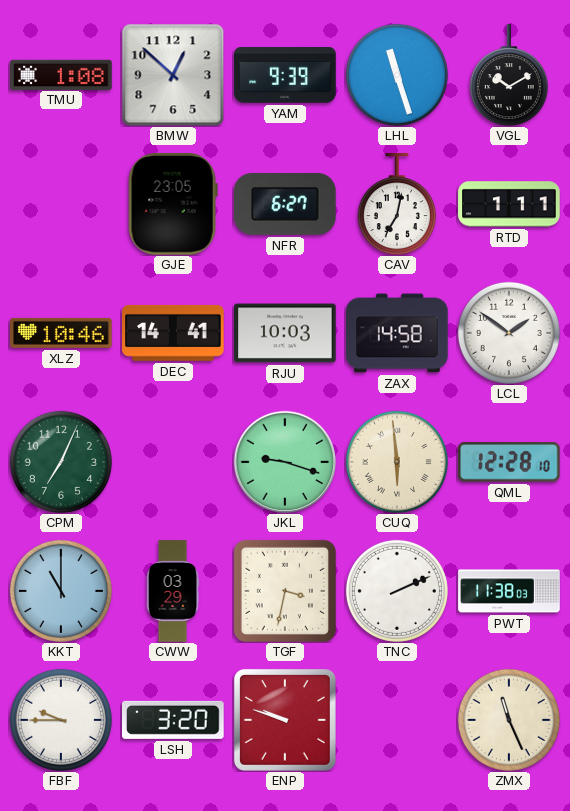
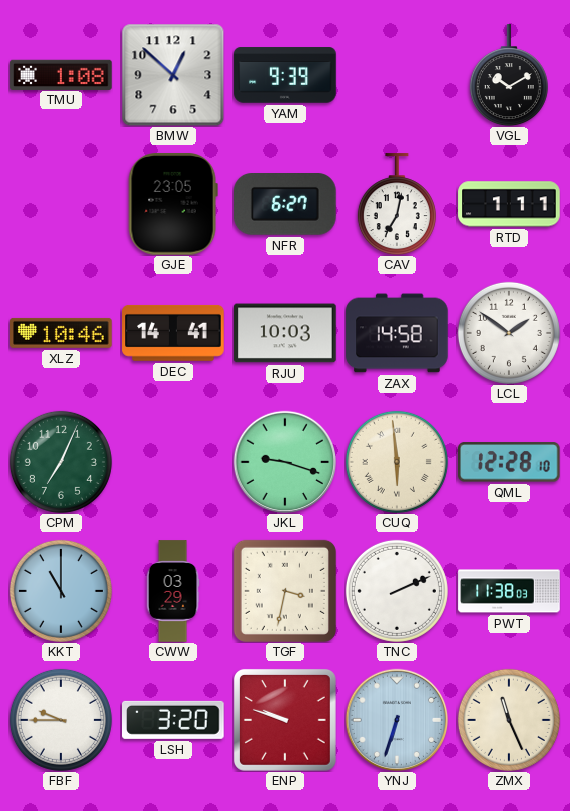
LHL: 11:27 -> none
YNJ: none -> 6:33
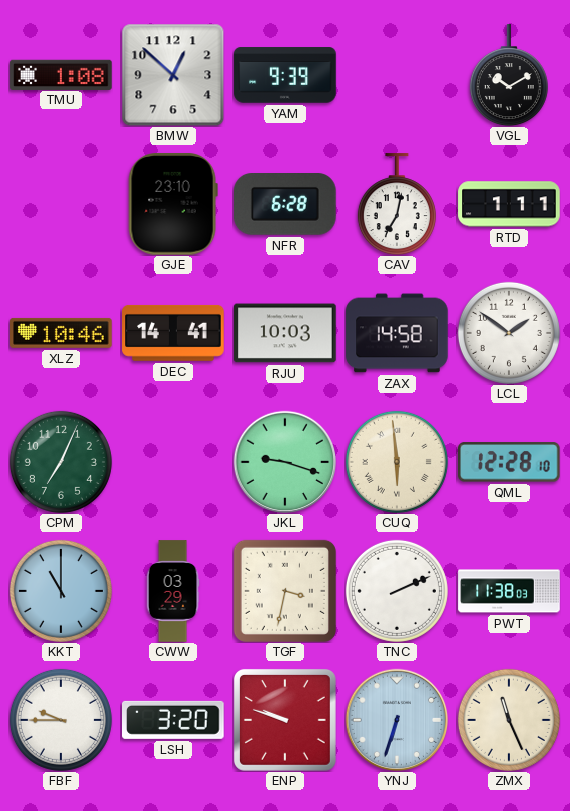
GJE: 23:05 -> 23:10
NFR: 6:27 -> 6:28
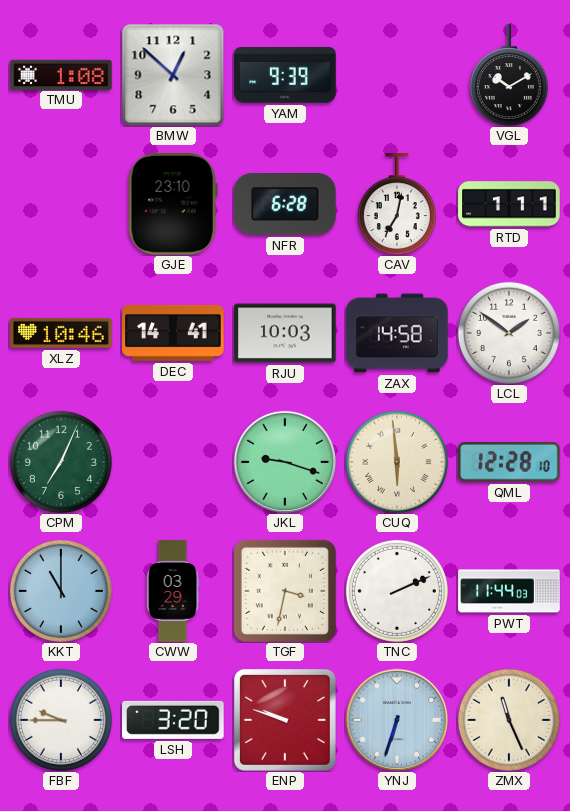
PWT: 11:38 -> 11:44
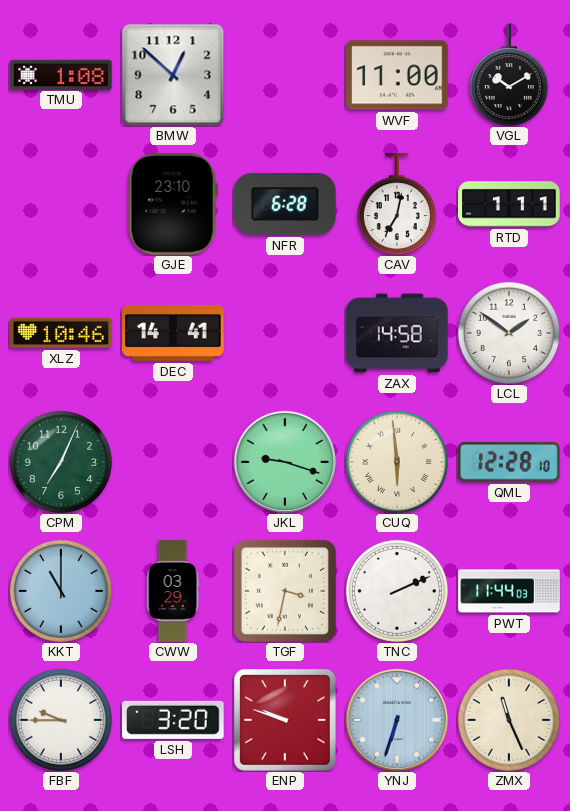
YAM: 9:39 -> none
WVF: none -> 11:00
RJU: 10:03 -> none
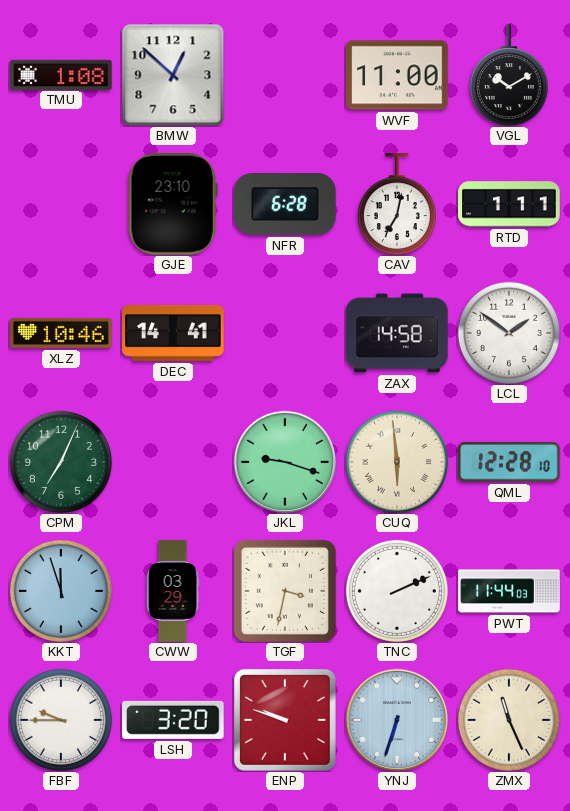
KKT: 11:00 -> 11:57
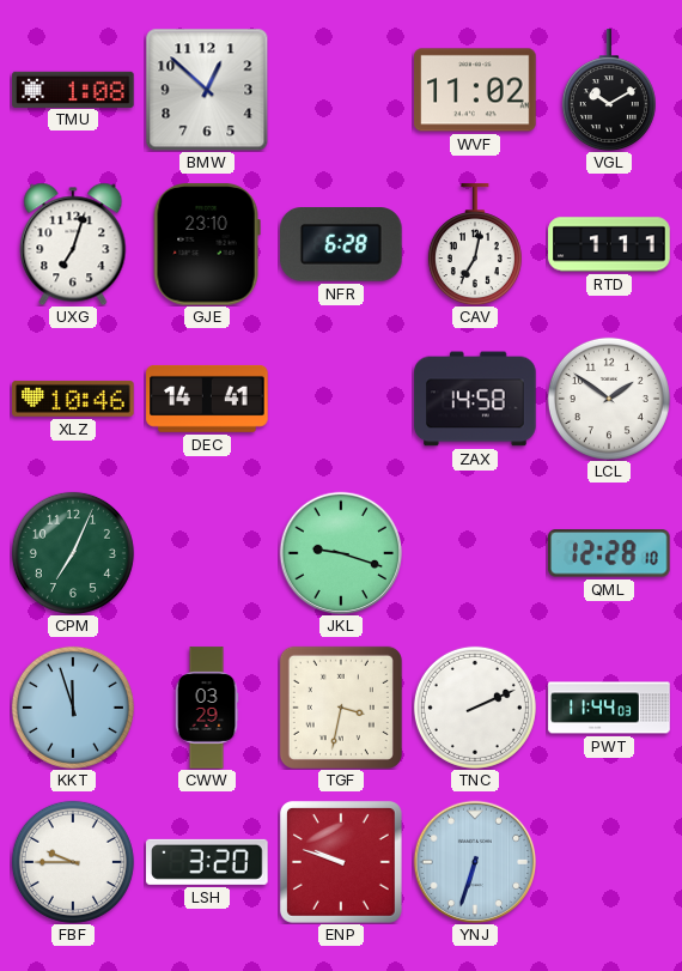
WVF: 11:00 -> 11:02
UXG: none -> 7:03
CUQ: 5:59 -> none
ZMX: 11:26 -> none
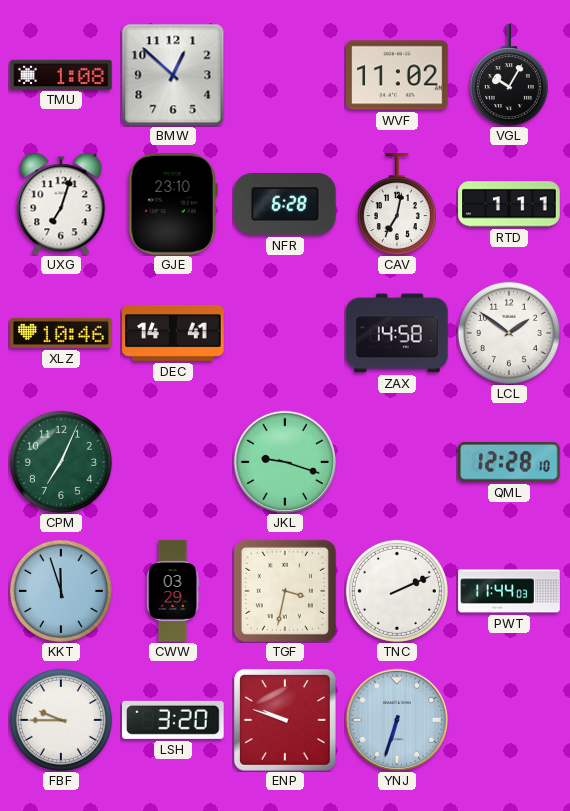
VGL: 10:10 -> 10:05
